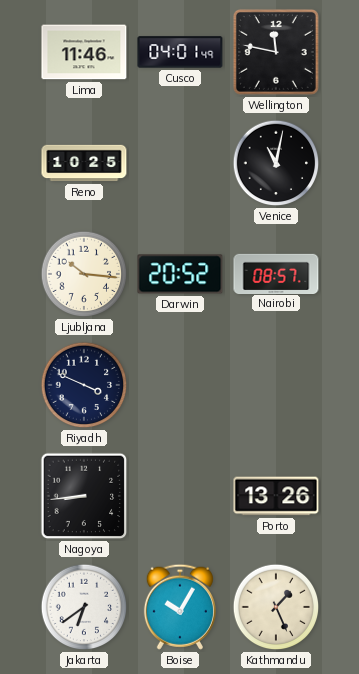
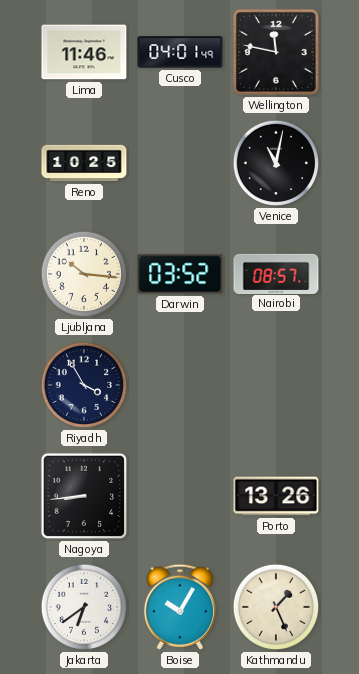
Darwin: 20:52 -> 03:52
Riyadh: 3:49 -> 3:55
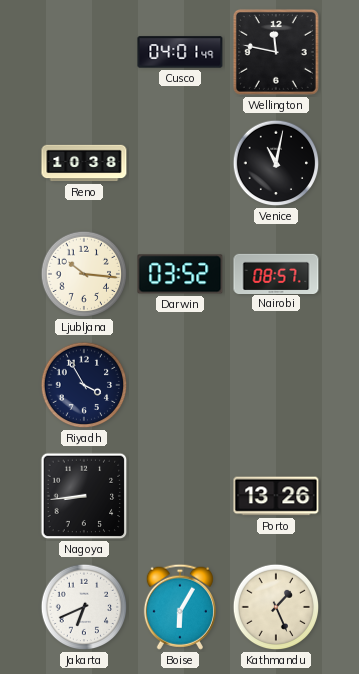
Lima: 11:46 -> none
Reno: 10:25 -> 10:38
Jakarta: 6:39 -> 6:41
Boise: 10:05 -> 6:05
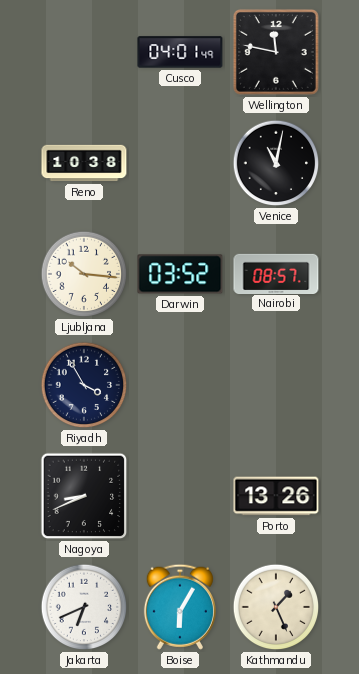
Nagoya: 8:44 -> 8:41
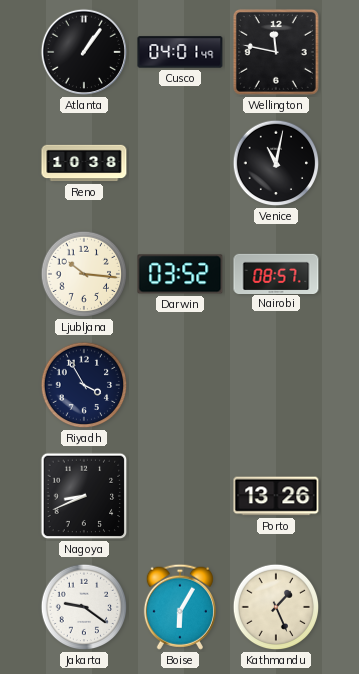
Atlanta: none -> 1:06
Jakarta: 6:41 -> 9:21
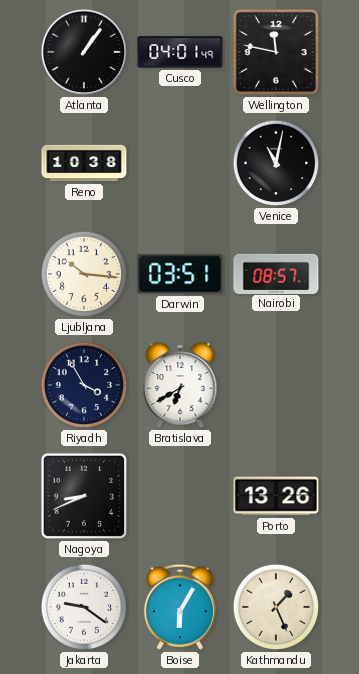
Darwin: 03:52 -> 03:51
Bratislava: none -> 6:40
